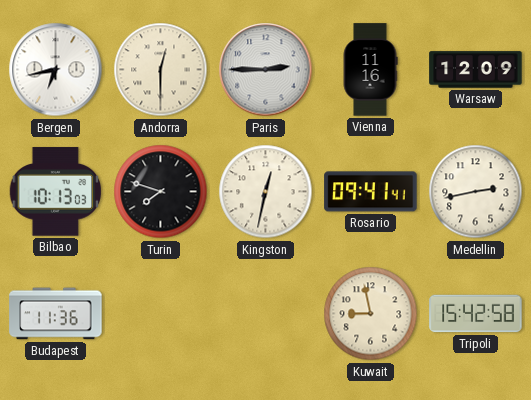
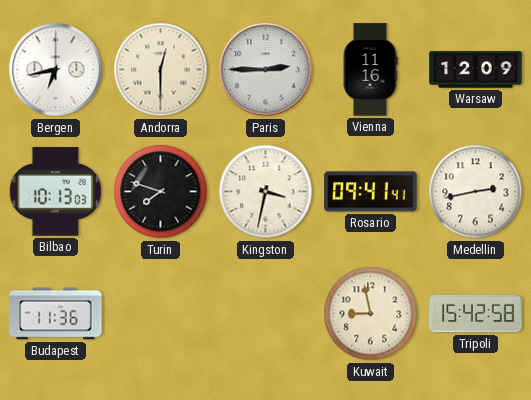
Kingston: 12:32 -> 3:32
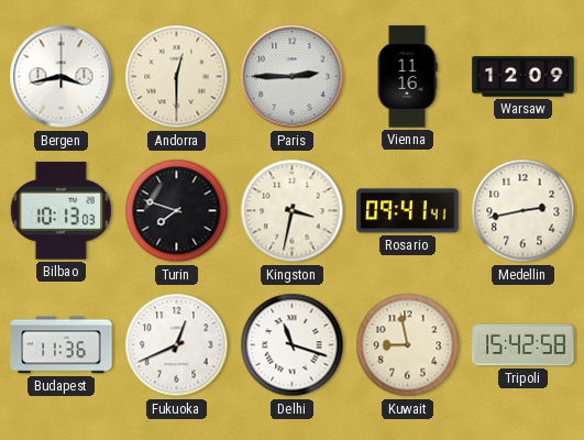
Bergen: 6:43 -> 3:43
Fukuoka: none -> 12:41
Delhi: none -> 11:18
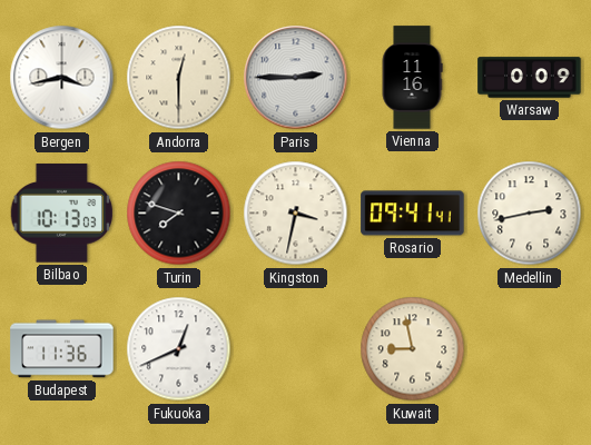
Warsaw: 12:09 -> 0:09
Delhi: 11:18 -> none
Tripoli: 15:42 -> none
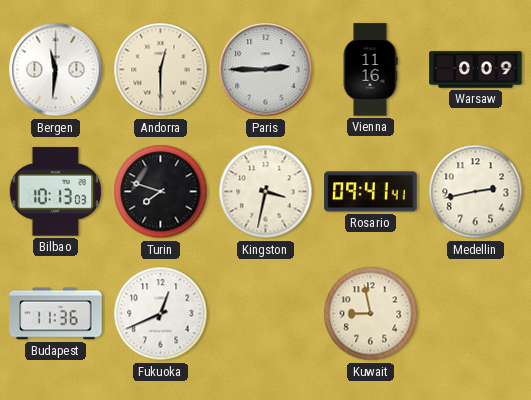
Bergen: 3:43 -> 11:31
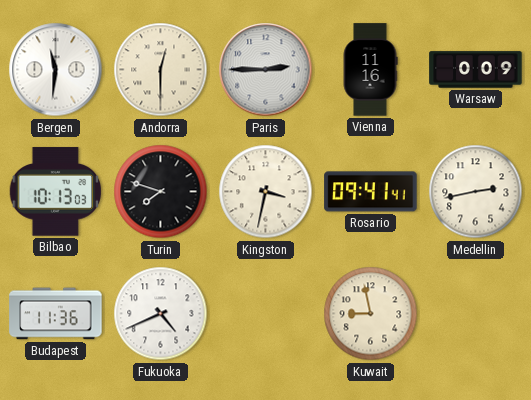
Fukuoka: 12:41 -> 4:41
